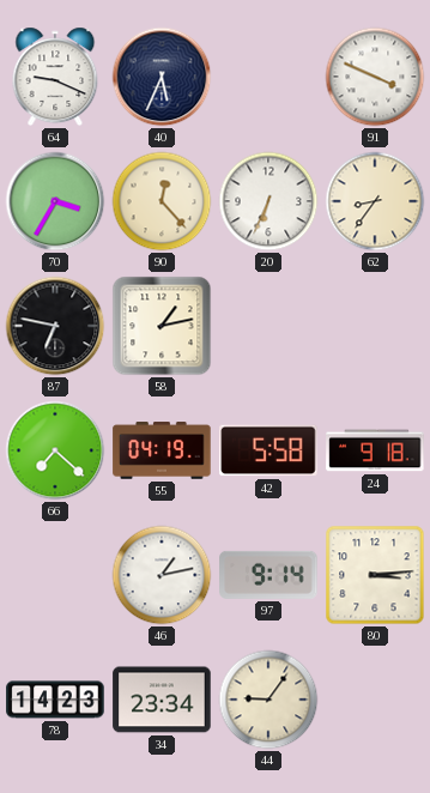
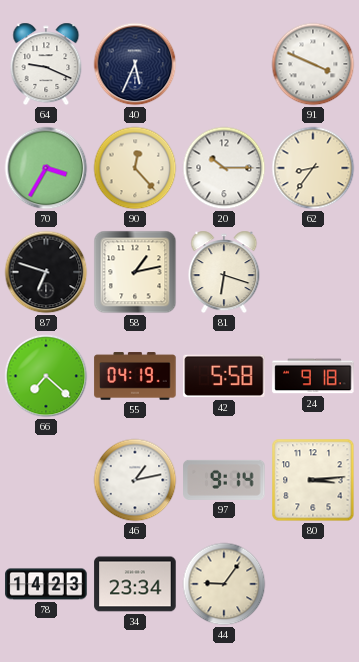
20: 6:34 -> 10:15
87: 6:47 -> 6:48
81: none -> 6:18
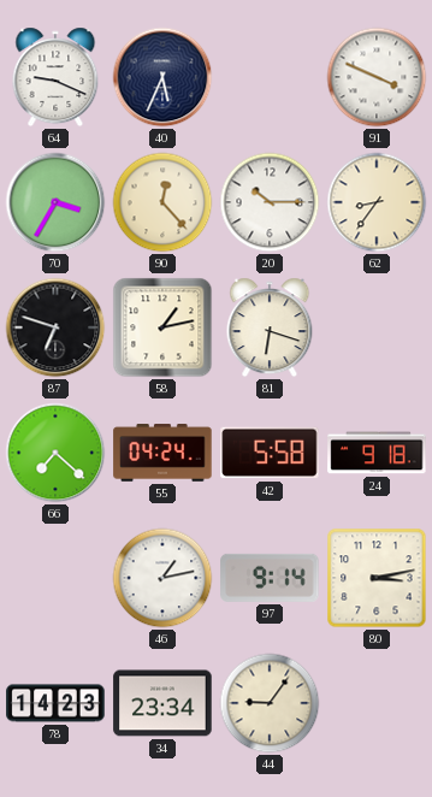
55: 04:19 -> 04:24
80: 3:14 -> 3:13
